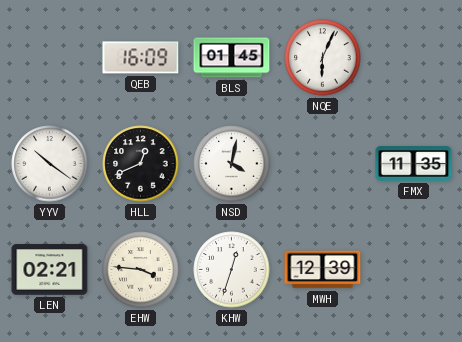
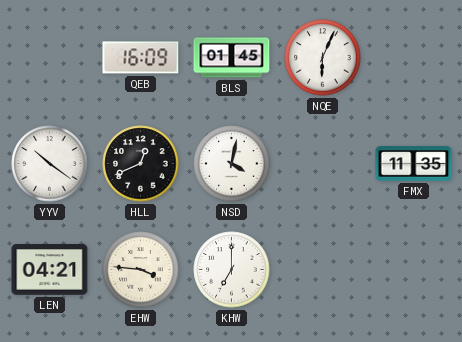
LEN: 02:21 -> 04:21
KHW: 12:33 -> 7:00
MWH: 12:39 -> none
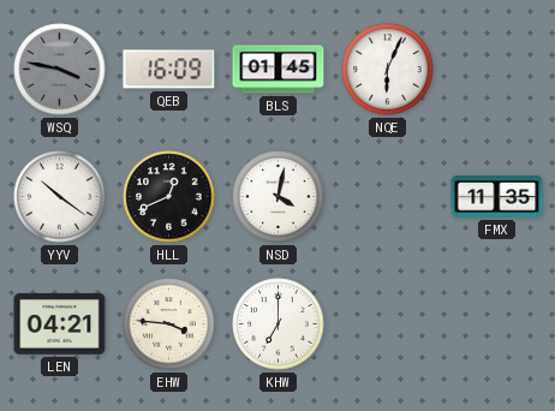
WSQ: none -> 3:47
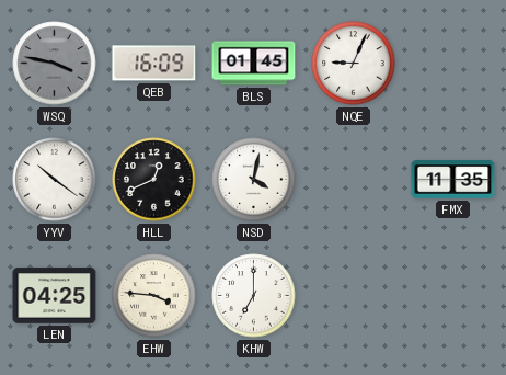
NQE: 6:04 -> 9:04
LEN: 04:21 -> 04:25
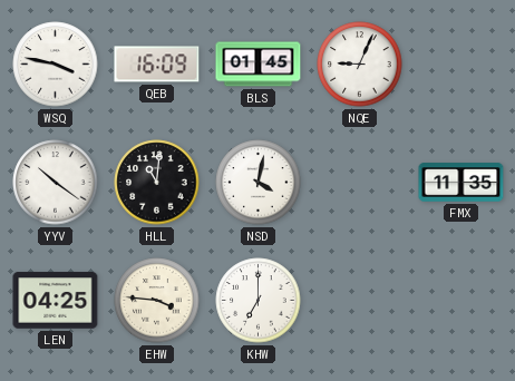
WSQ dial: grey -> white
HLL: 12:41 -> 11:01
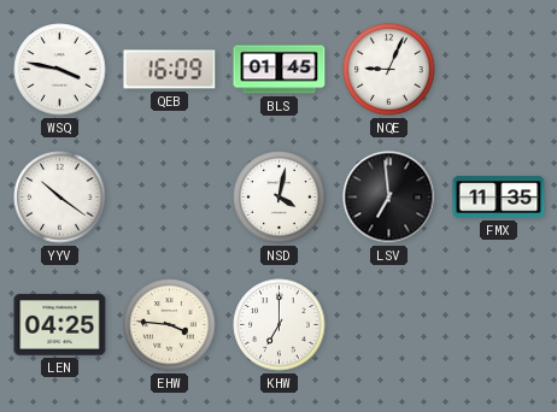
HLL: 11:01 -> none
LSV: none -> 6:59
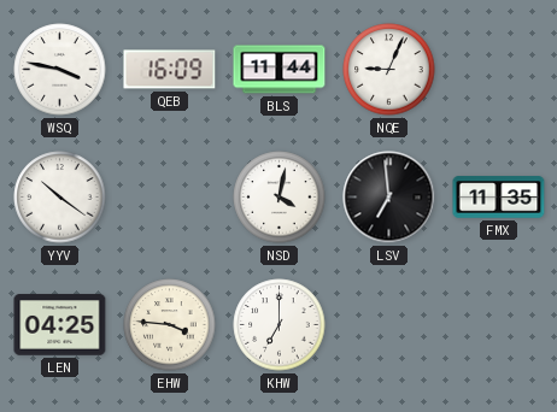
BLS: 01:45 -> 11:44
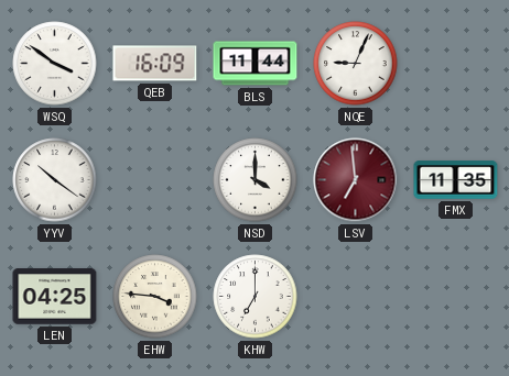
WSQ: 3:47 -> 3:51
NSD: 4:02 -> 4:00
LSV dial: black -> burgundy
